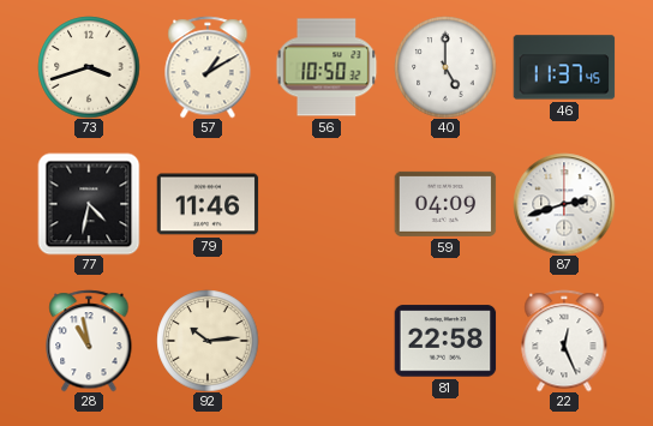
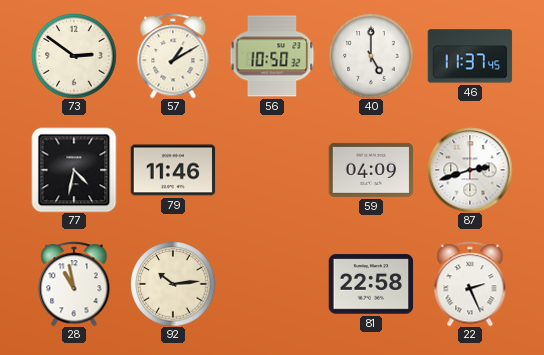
73: 3:42 -> 2:51
22: 12:26 -> 2:26
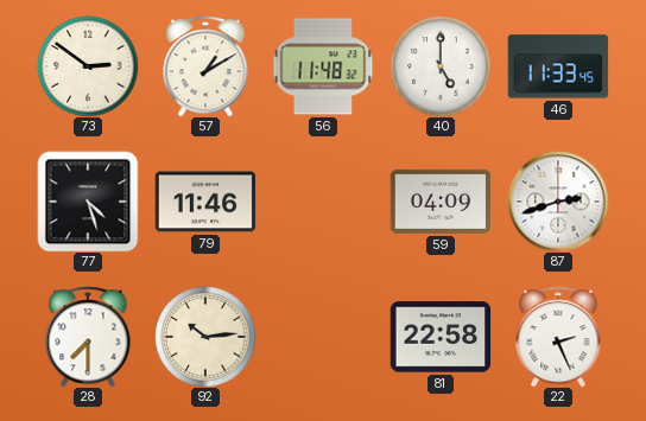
56: 10:50 -> 11:48
46: 11:37 -> 11:33
77: 4:32 -> 4:27
28: 10:58 -> 7:30
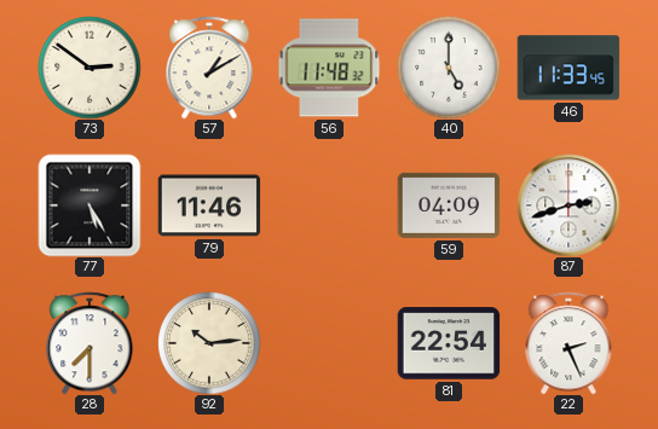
77: 4:27 -> 5:25
81: 22:58 -> 22:54
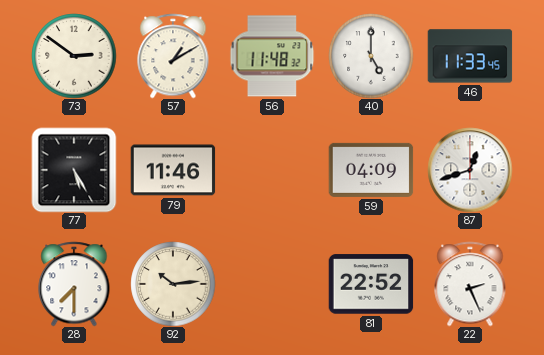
87: 2:42 -> 12:42
81: 22:54 -> 22:52
